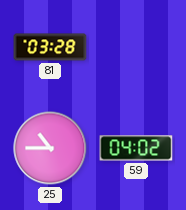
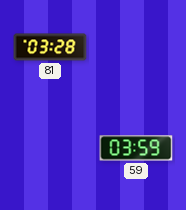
25: 10:45 -> none
59: 04:02 -> 03:59
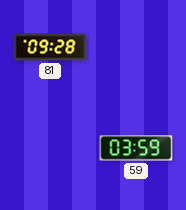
81: 03:28 -> 09:28
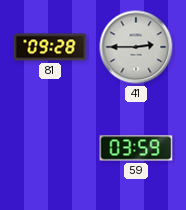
41: none -> 2:45
